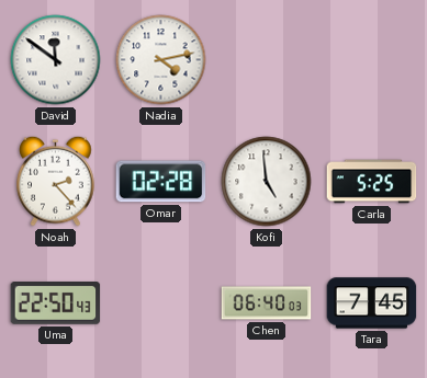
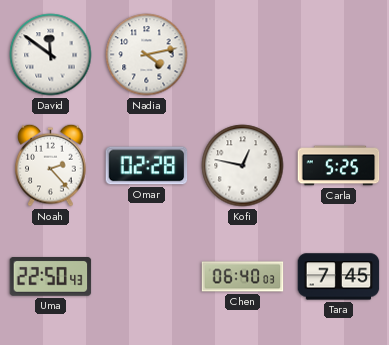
Kofi: 4:59 -> 12:47
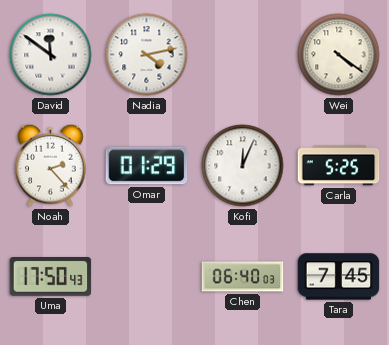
Wei: none -> 4:21
Omar: 02:28 -> 01:29
Kofi: 12:47 -> 12:04
Uma: 22:50 -> 17:50
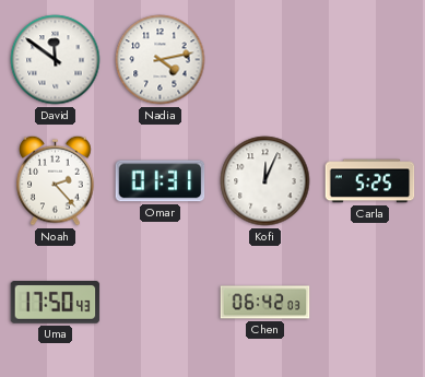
Wei: 4:21 -> none
Omar: 01:29 -> 01:31
Chen: 06:40 -> 06:42
Tara: 7:45 -> none
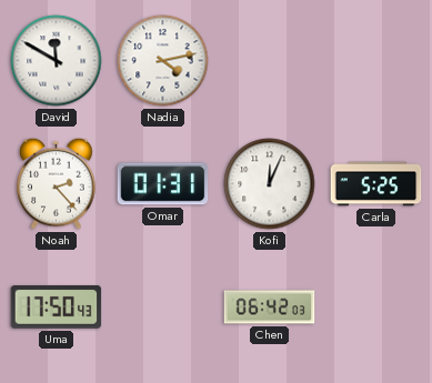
David: 11:51 -> 11:50
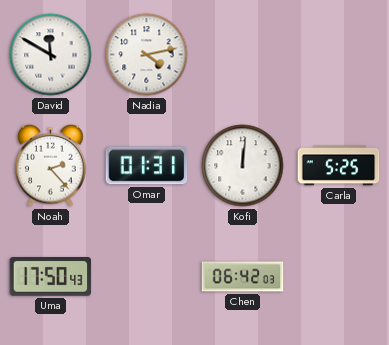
Kofi: 12:04 -> 12:01
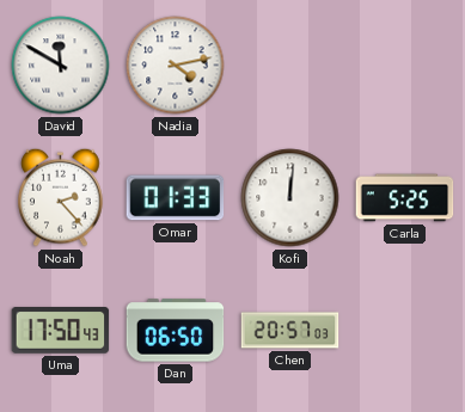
Omar: 01:31 -> 01:33
Dan: none -> 06:50
Chen: 06:42 -> 20:57
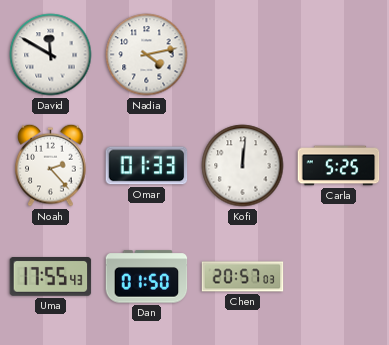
Uma: 17:50 -> 17:55
Dan: 06:50 -> 01:50
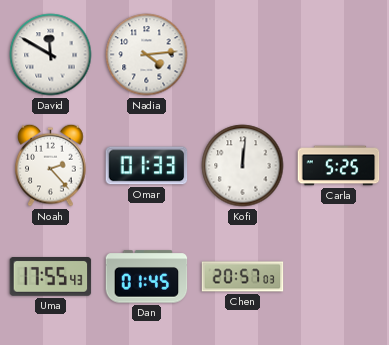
Nadia: 4:13 -> 4:14
Dan: 01:50 -> 01:45
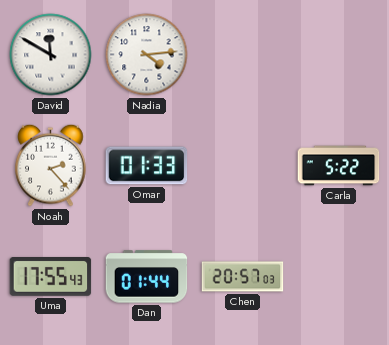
Kofi: 12:01 -> none
Carla: 5:25 -> 5:22
Dan: 01:45 -> 01:44
